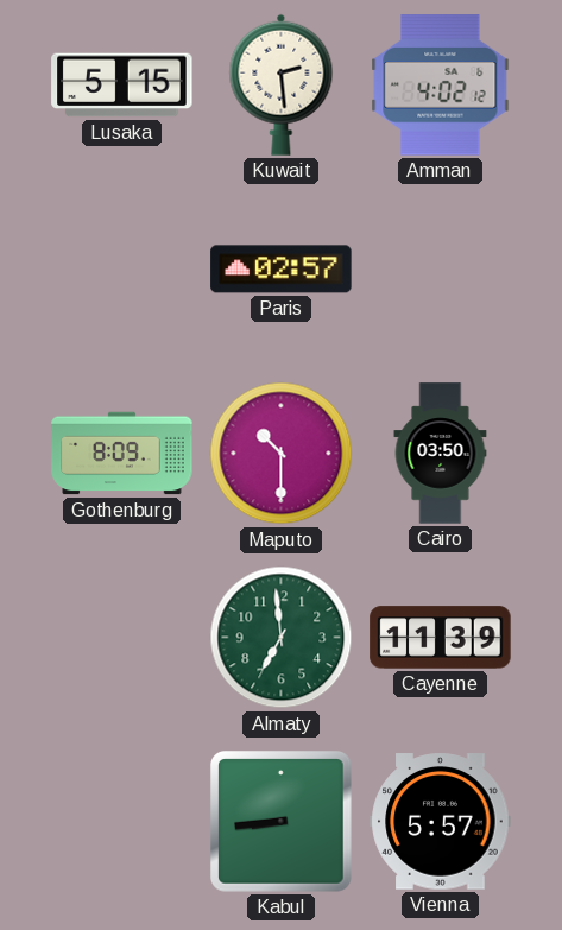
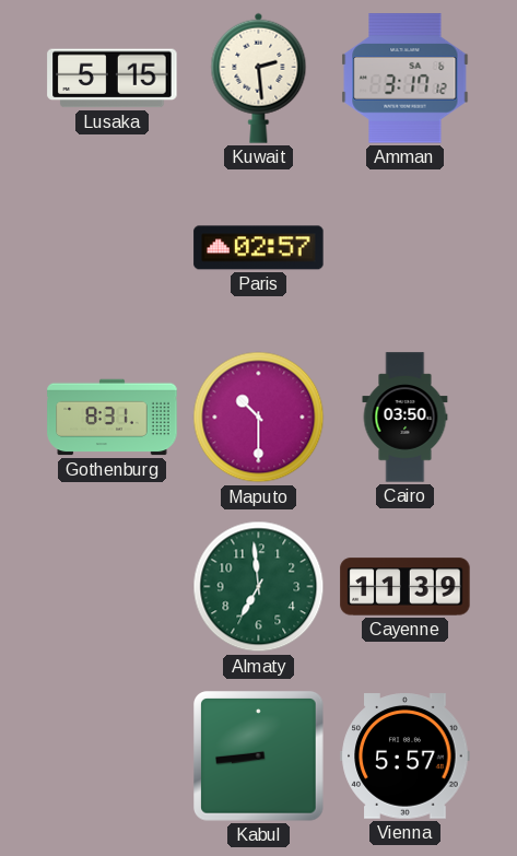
Amman: 4:02 -> 3:17
Gothenburg: 8:09 -> 8:31
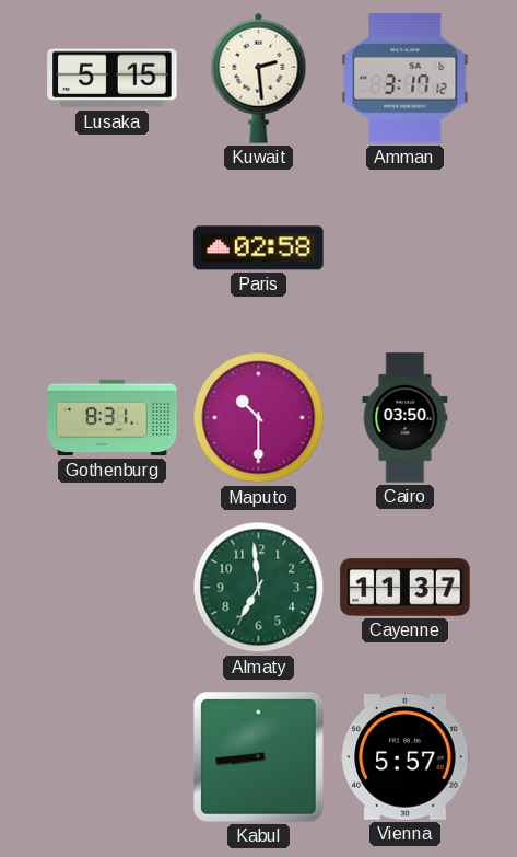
Paris: 02:57 -> 02:58
Cayenne: 11:39 -> 11:37
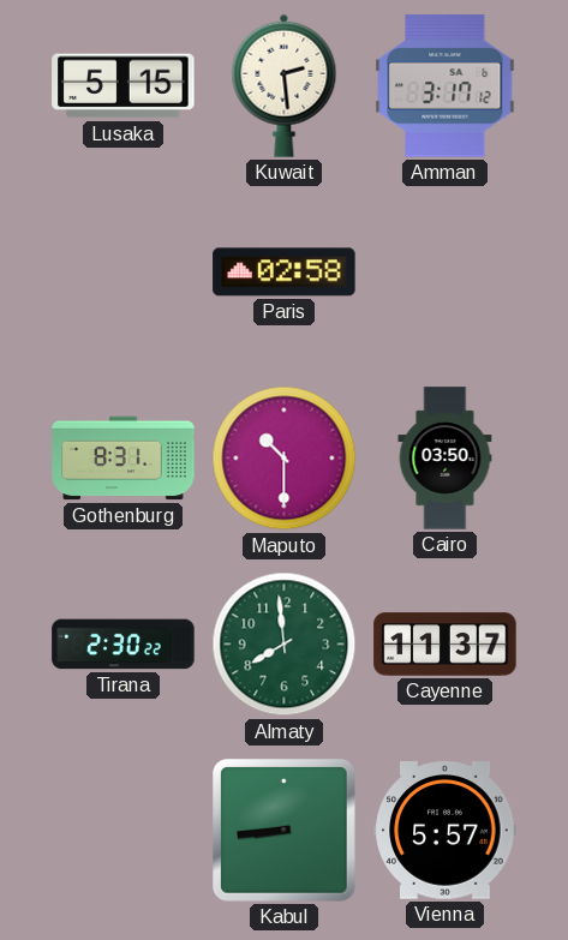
Tirana: none -> 2:30
Almaty: 6:59 -> 7:59
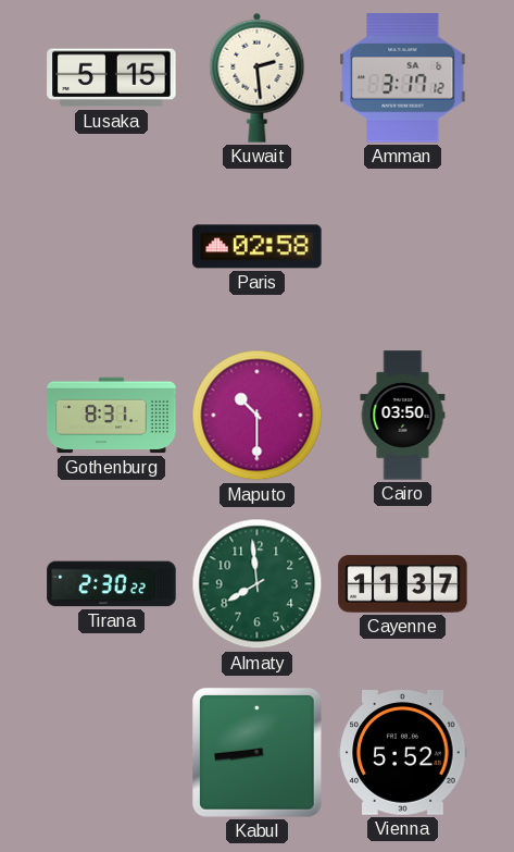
Vienna: 5:57 -> 5:52
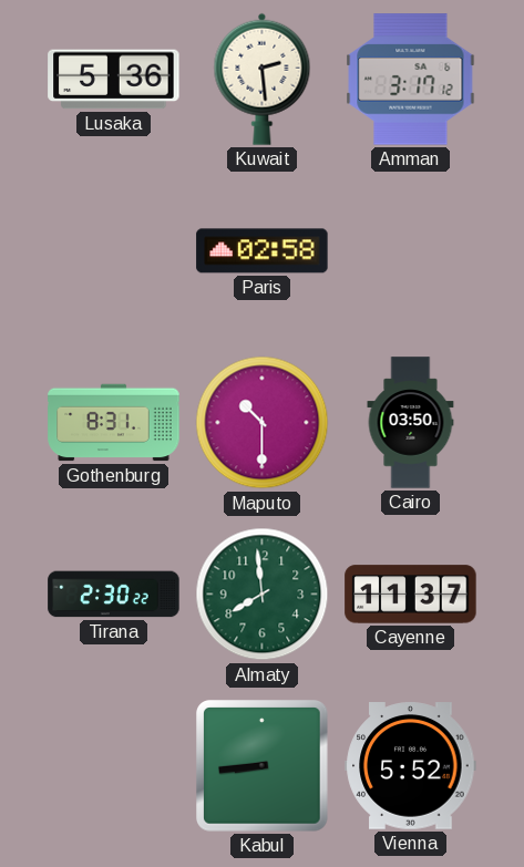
Lusaka: 5:15 -> 5:36
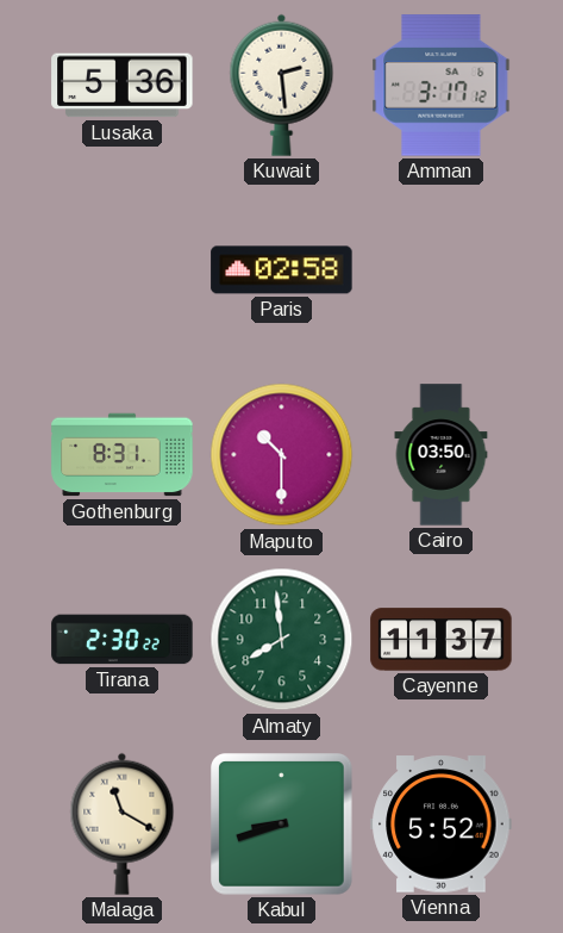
Malaga: none -> 11:20
Kabul: 8:44 -> 8:42
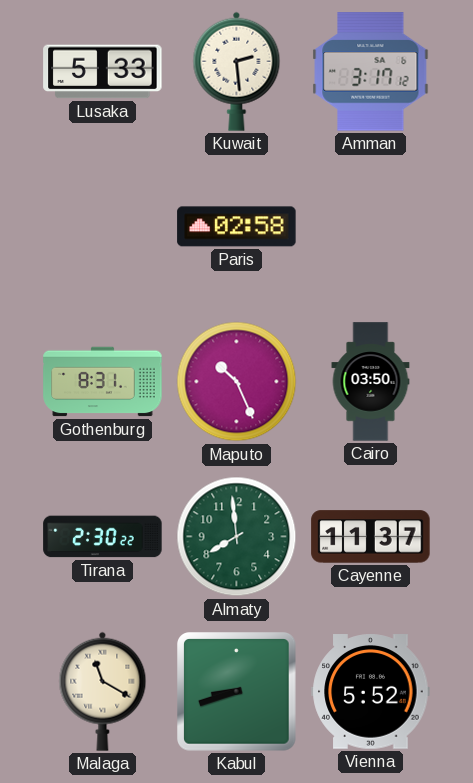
Lusaka: 5:36 -> 5:33
Maputo: 10:30 -> 10:26
